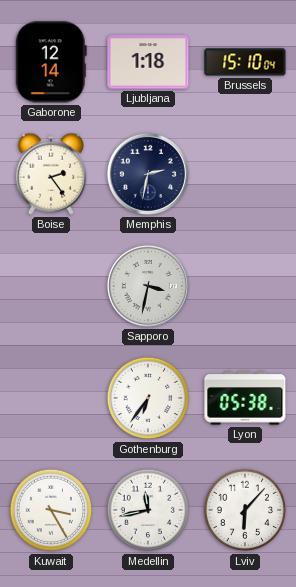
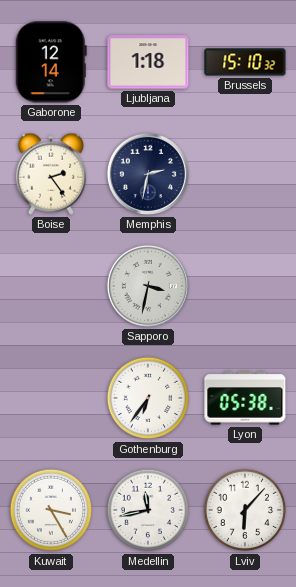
Brussels: 15:10:04 -> 15:10:32
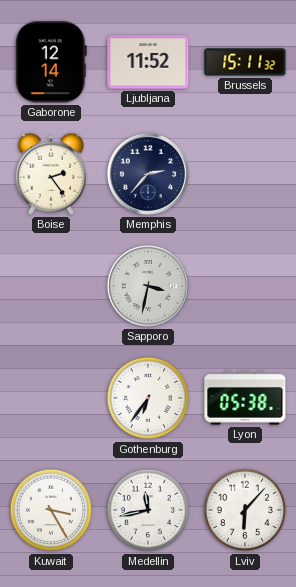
Ljubljana: 1:18 -> 11:52
Brussels: 15:10 -> 15:11
Memphis: 2:32 -> 2:37
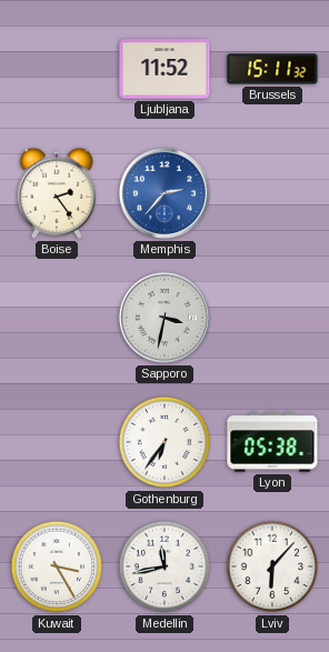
Gaborone: 12:14 -> none
Memphis dial: navy -> blue
